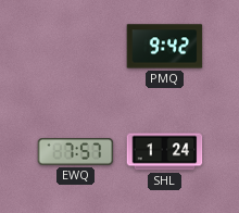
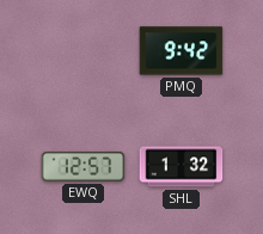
EWQ: 7:57 -> 12:57
SHL: 1:24 -> 1:32
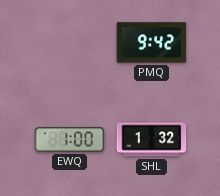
EWQ: 12:57 -> 1:00
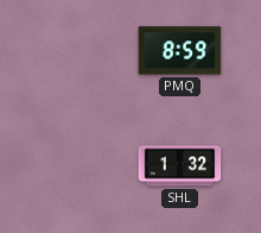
PMQ: 9:42 -> 8:59
EWQ: 1:00 -> none
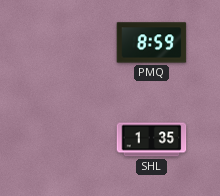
SHL: 1:32 -> 1:35
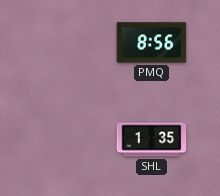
PMQ: 8:59 -> 8:56
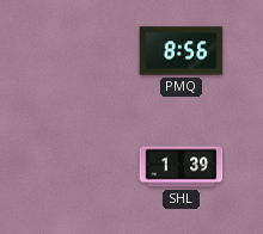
SHL: 1:35 -> 1:39
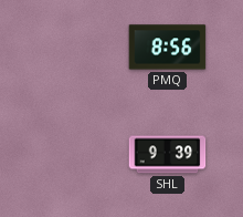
SHL: 1:39 -> 9:39
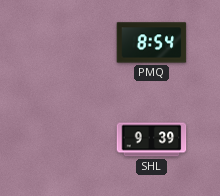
PMQ: 8:56 -> 8:54
